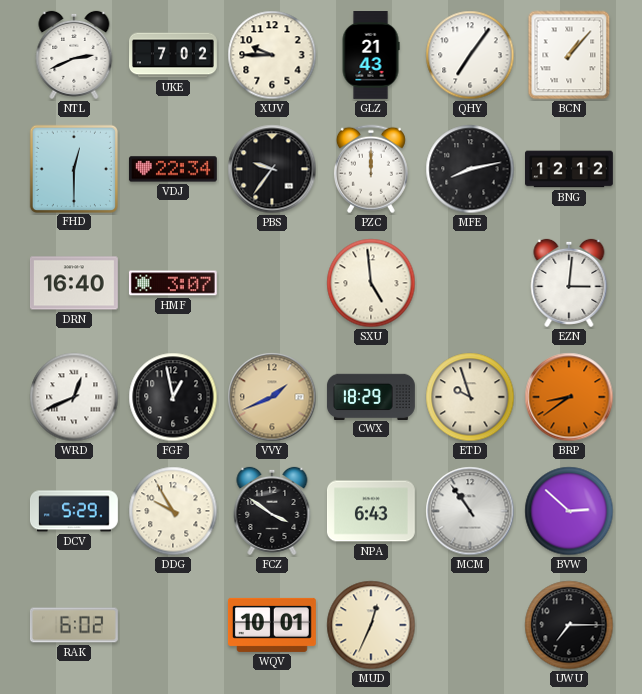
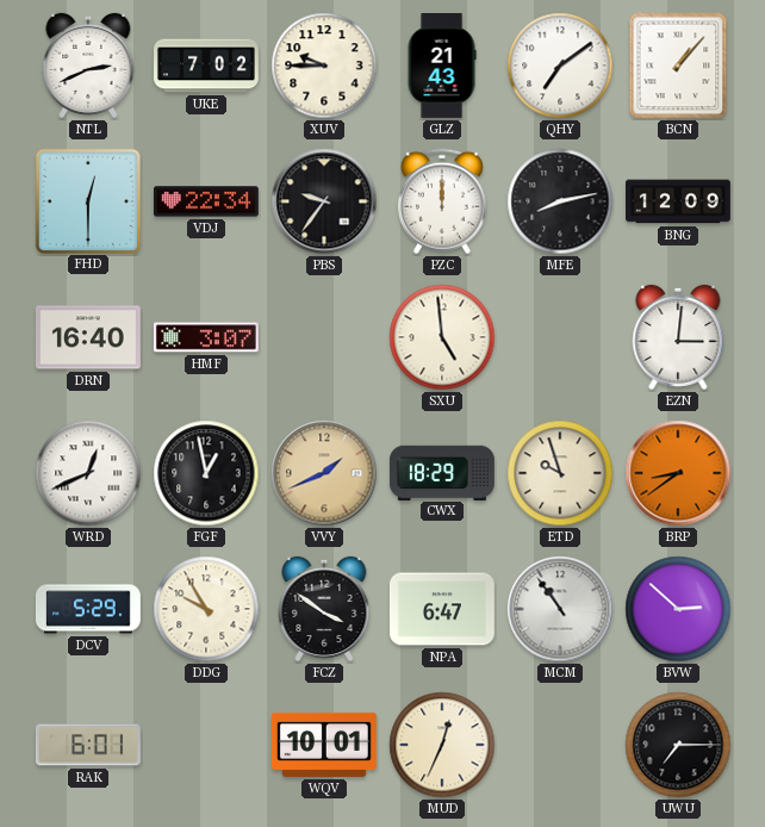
QHY: 7:06 -> 7:09
BNG: 12:12 -> 12:09
NPA: 6:43 -> 6:47
RAK: 6:02 -> 6:01
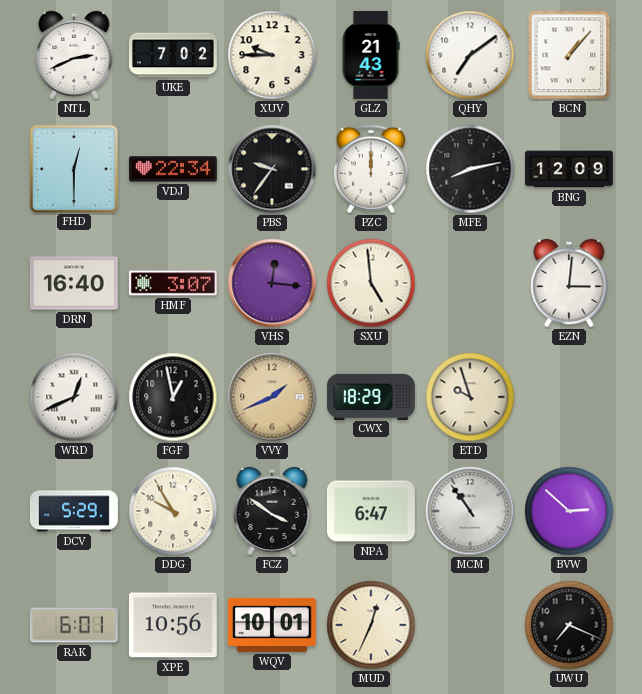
VHS: none -> 12:16
BRP: 8:39 -> none
XPE: none -> 10:56
UWU: 7:15 -> 7:19
